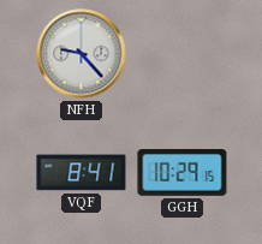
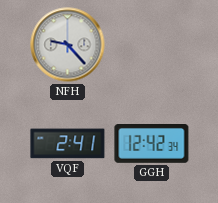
VQF: 8:41 -> 2:41
GGH: 10:29 -> 12:42
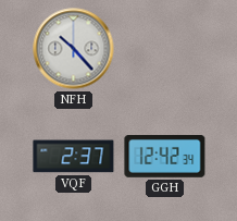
NFH: 9:23 -> 10:23
VQF: 2:41 -> 2:37
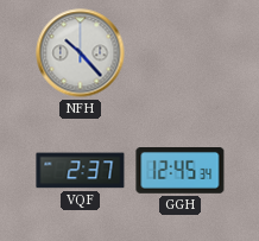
GGH: 12:42 -> 12:45
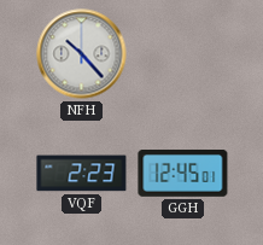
VQF: 2:37 -> 2:23
GGH: 12:45:34 -> 12:45:01
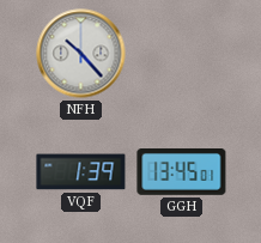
VQF: 2:23 -> 1:39
GGH: 12:45 -> 13:45
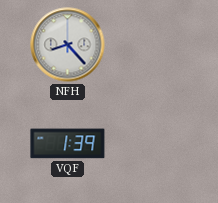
NFH: 10:23 -> 8:23
GGH: 13:45 -> none
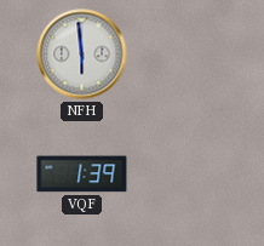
NFH: 8:23 -> 5:59
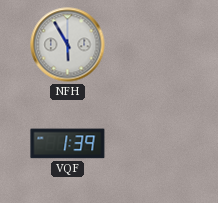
NFH: 5:59 -> 5:55
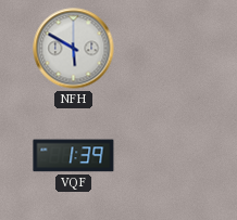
NFH: 5:55 -> 5:50
